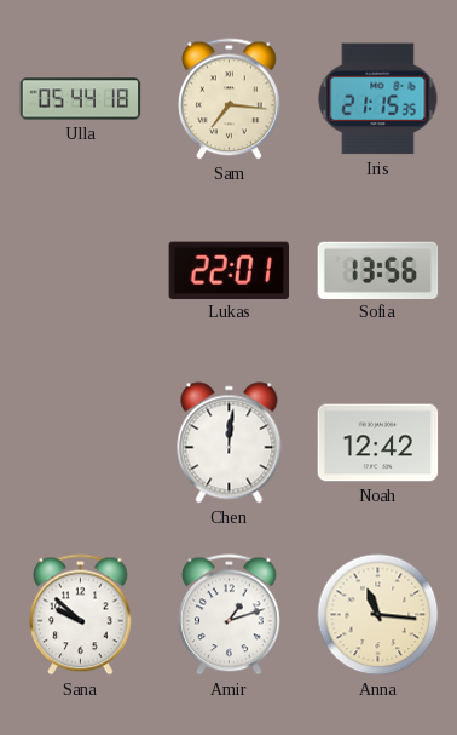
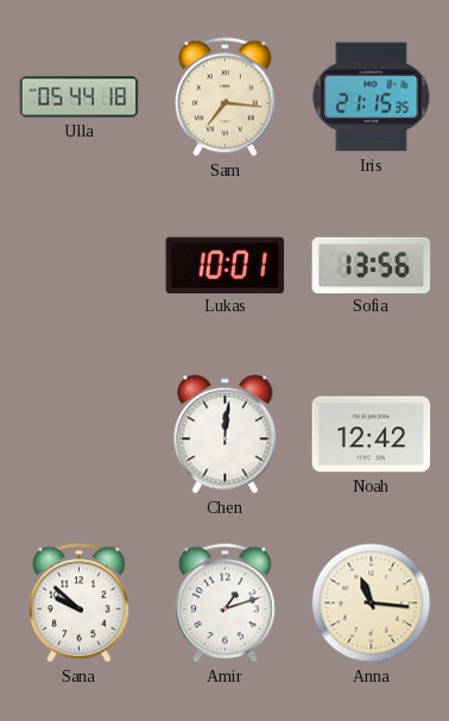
Lukas: 22:01 -> 10:01
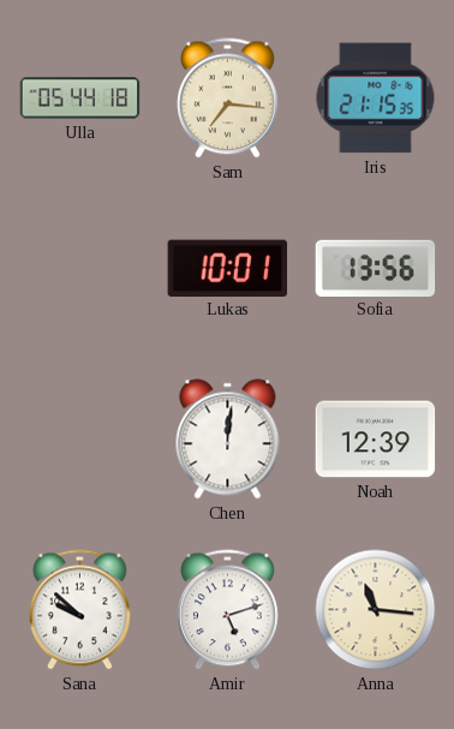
Noah: 12:42 -> 12:39
Amir: 1:12 -> 5:12
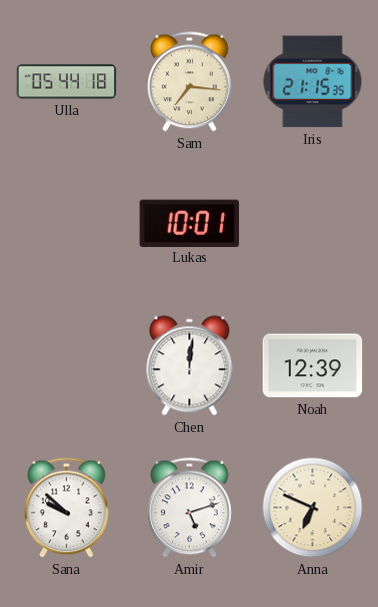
Sofia: 13:56 -> none
Anna: 11:16 -> 6:49
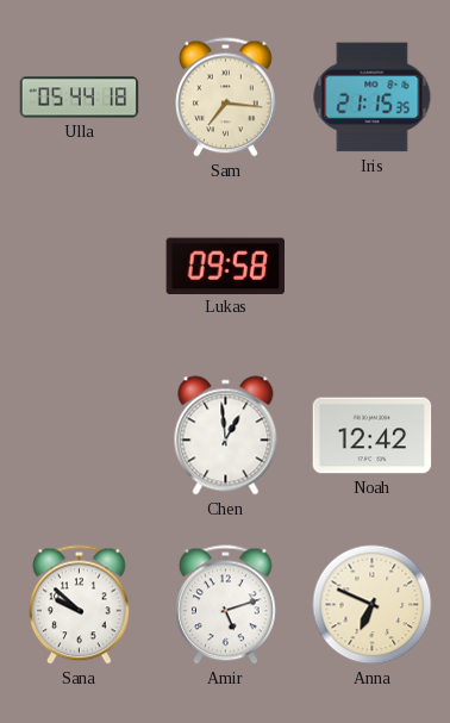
Lukas: 10:01 -> 09:58
Chen: 12:01 -> 12:59
Noah: 12:39 -> 12:42
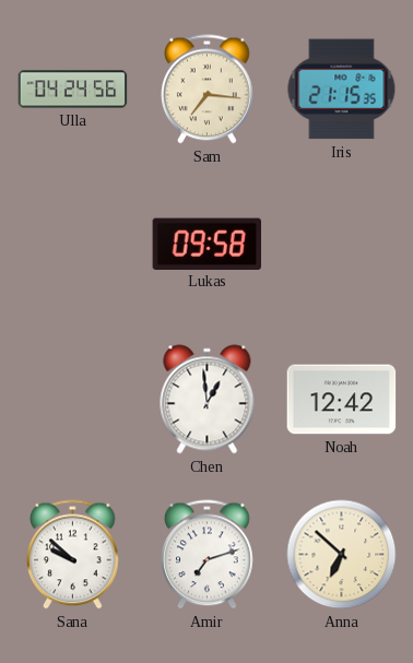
Ulla: 05:44 -> 04:24
Amir: 5:12 -> 7:12
Anna: 6:49 -> 6:52
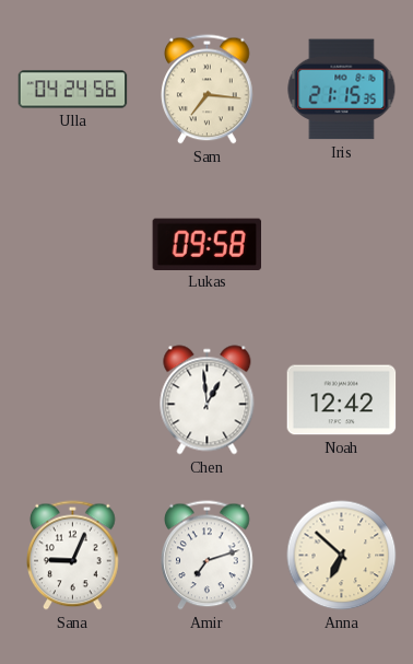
Sana: 9:52 -> 9:04
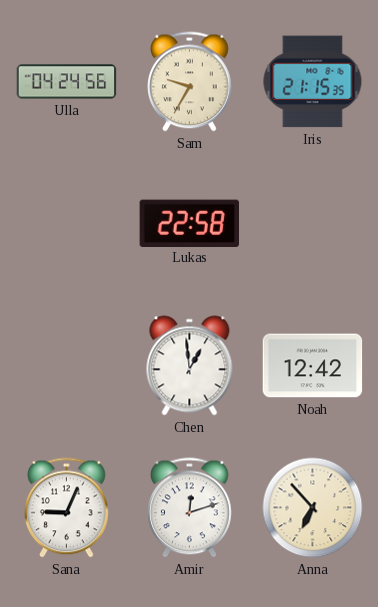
Sam: 7:16 -> 9:35
Lukas: 09:58 -> 22:58
Amir: 7:12 -> 12:12
Anna: 6:52 -> 6:53
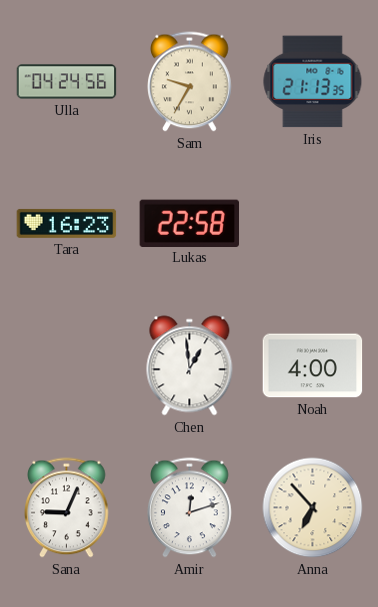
Iris: 21:15 -> 21:13
Tara: none -> 16:23
Noah: 12:42 -> 4:00
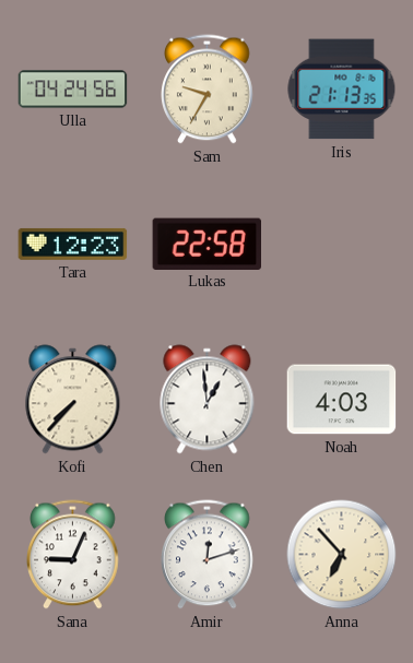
Tara: 16:23 -> 12:23
Kofi: none -> 7:37
Noah: 4:00 -> 4:03
